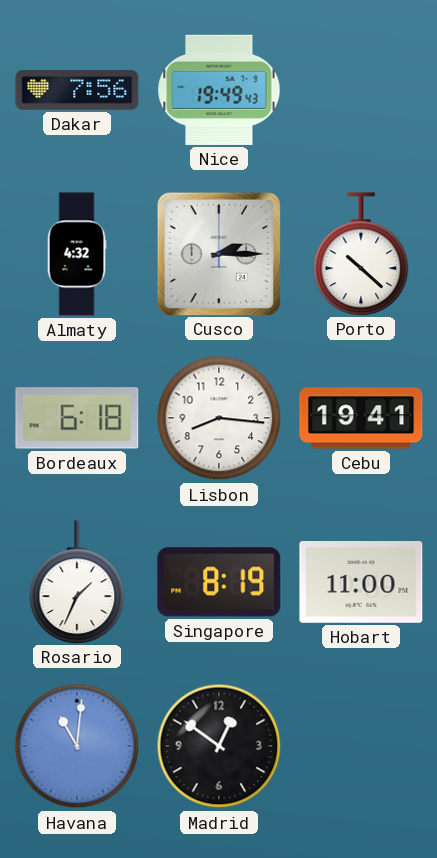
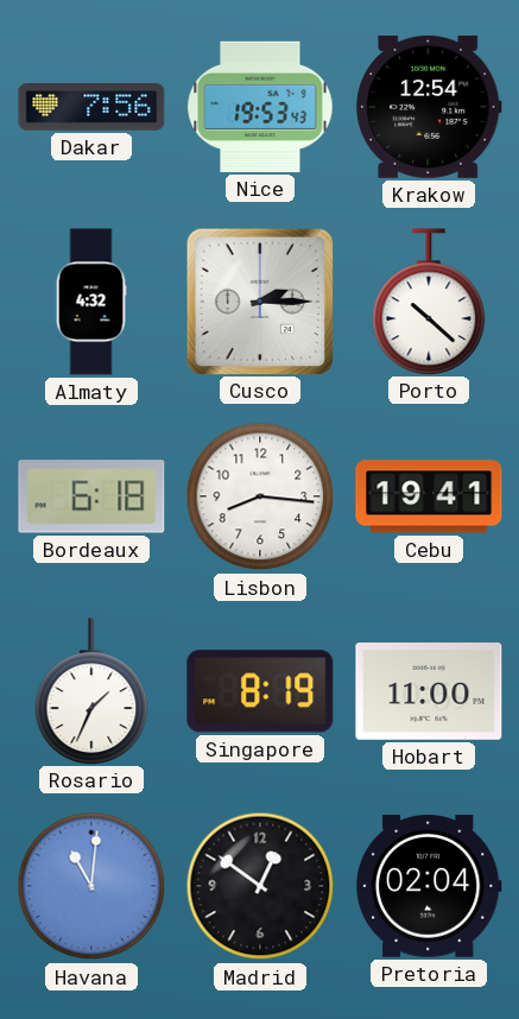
Nice: 19:49 -> 19:53
Krakow: none -> 12:54
Pretoria: none -> 02:04
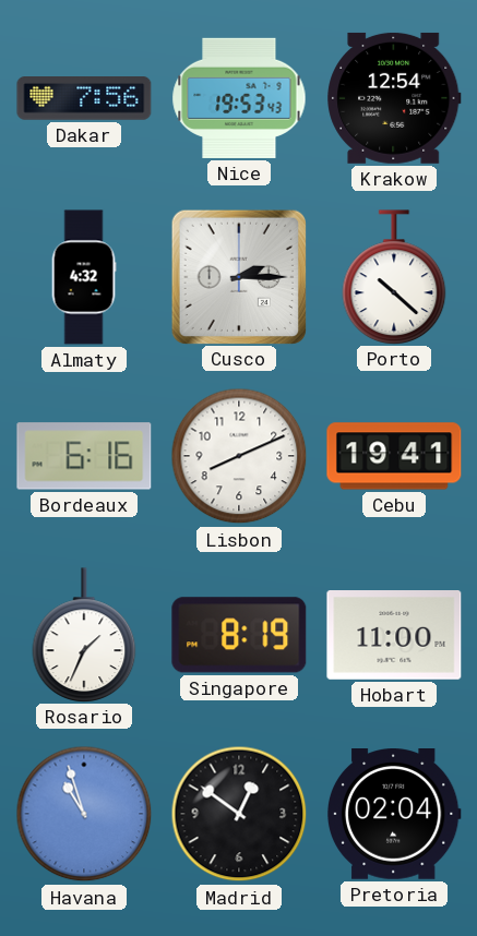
Bordeaux: 6:18 -> 6:16
Lisbon: 8:16 -> 8:11
Havana: 11:01 -> 10:57
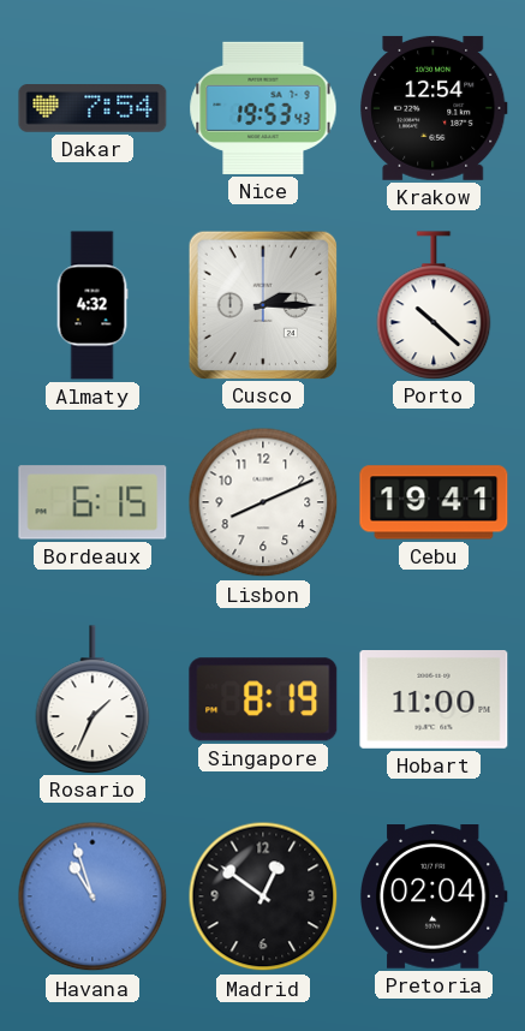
Dakar: 7:56 -> 7:54
Bordeaux: 6:16 -> 6:15
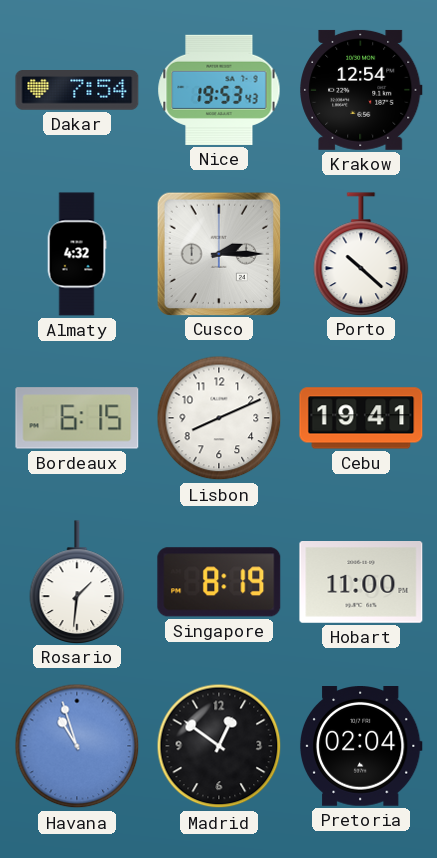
Rosario: 1:34 -> 1:31
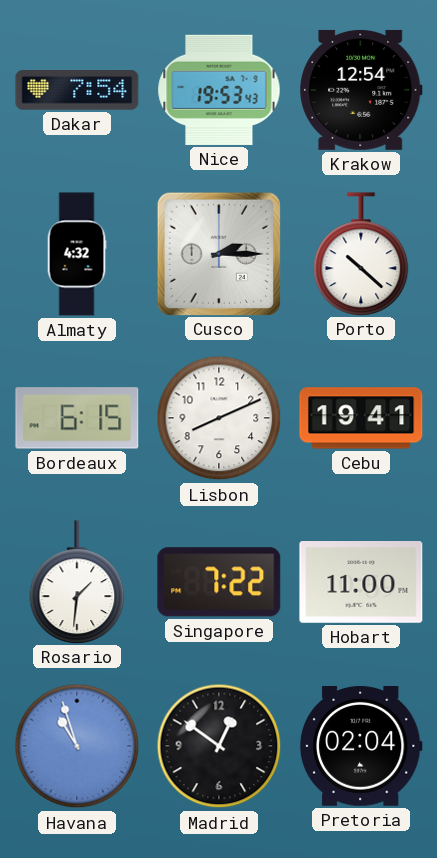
Singapore: 8:19 -> 7:22
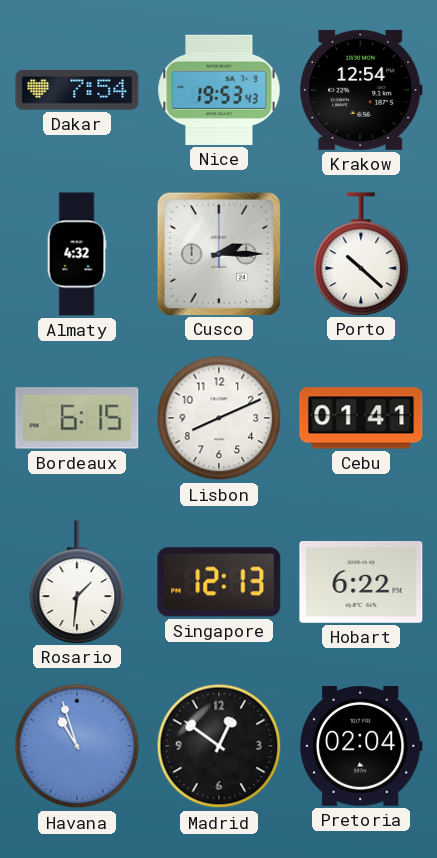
Cebu: 19:41 -> 01:41
Singapore: 7:22 -> 12:13
Hobart: 11:00 -> 6:22
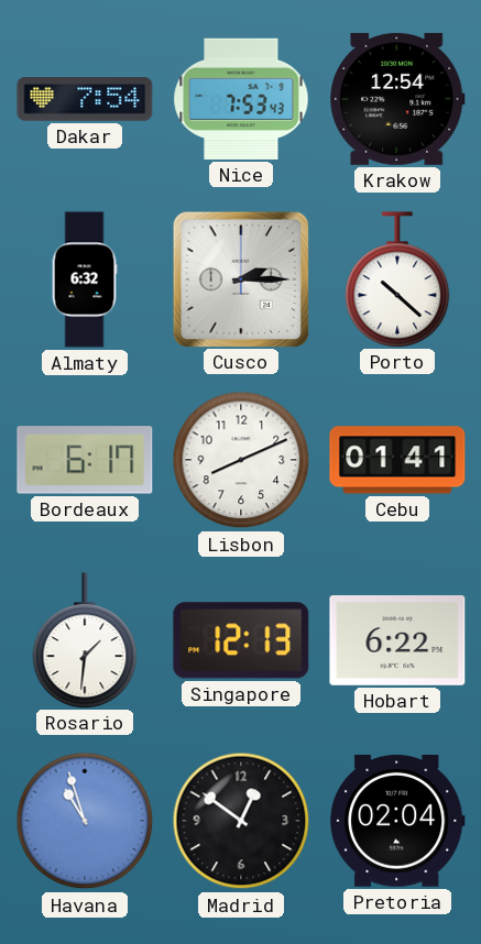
Nice: 19:53 -> 7:53
Almaty: 4:32 -> 6:32
Bordeaux: 6:15 -> 6:17
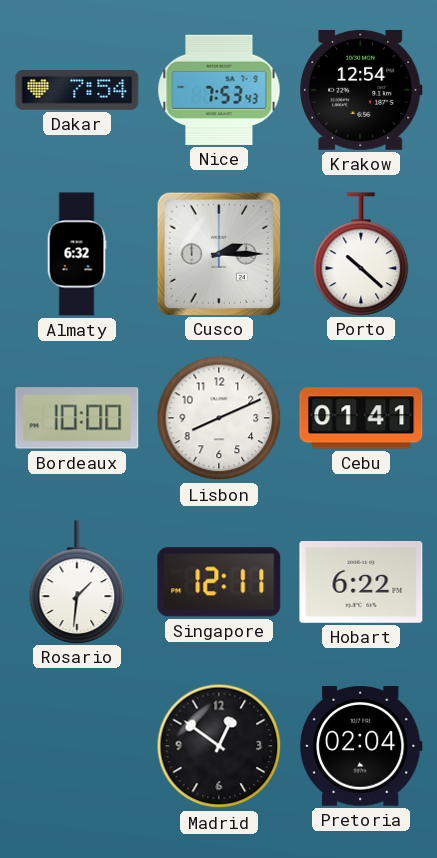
Bordeaux: 6:17 -> 10:00
Singapore: 12:13 -> 12:11
Havana: 10:57 -> none
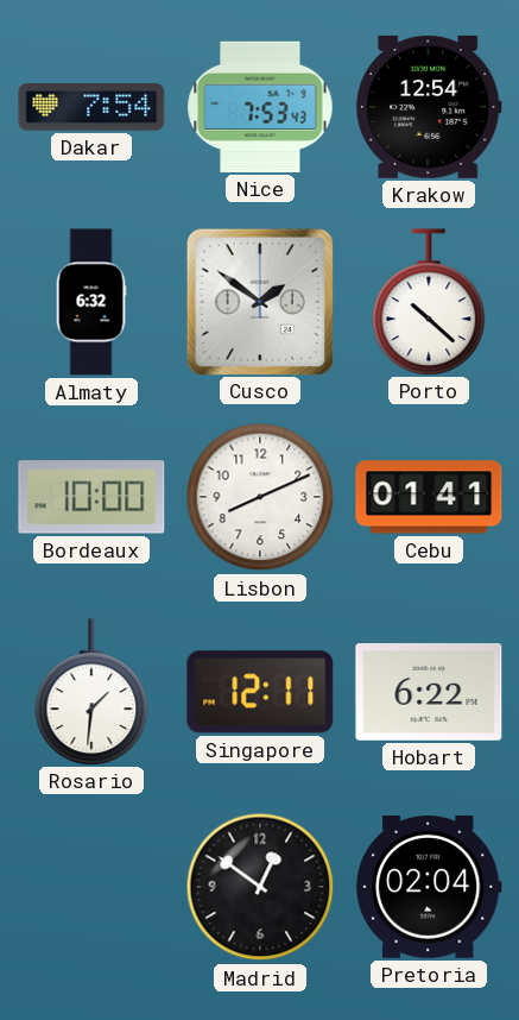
Cusco: 2:15 -> 1:51
